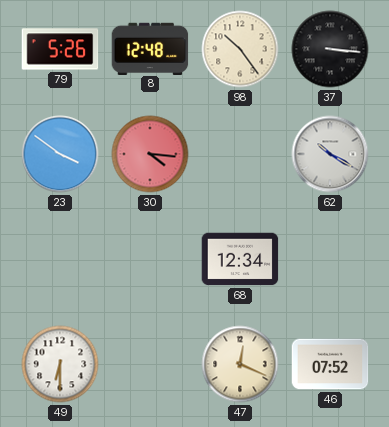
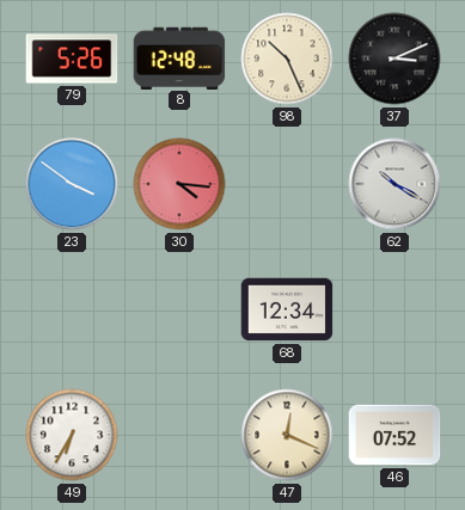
98: 10:24 -> 10:26
37: 3:16 -> 3:11
49: 6:30 -> 6:35
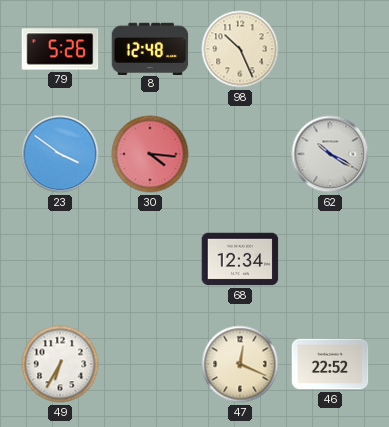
37: 3:11 -> none
46: 07:52 -> 22:52
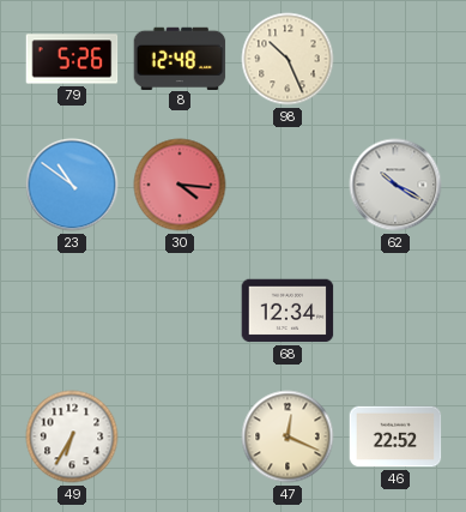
23: 3:51 -> 10:51
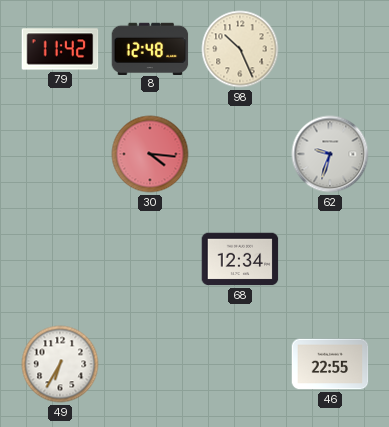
79: 5:26 -> 11:42
23: 10:51 -> none
62: 10:20 -> 9:33
47: 12:19 -> none
46: 22:52 -> 22:55
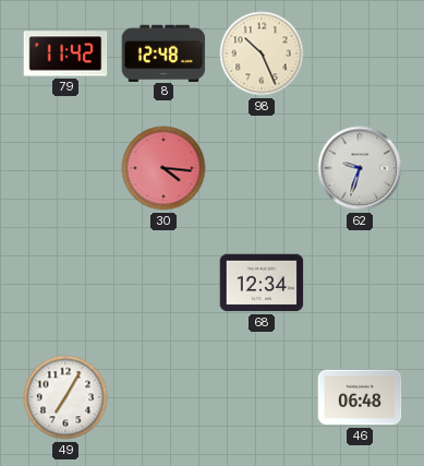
49: 6:35 -> 7:05
46: 22:55 -> 06:48
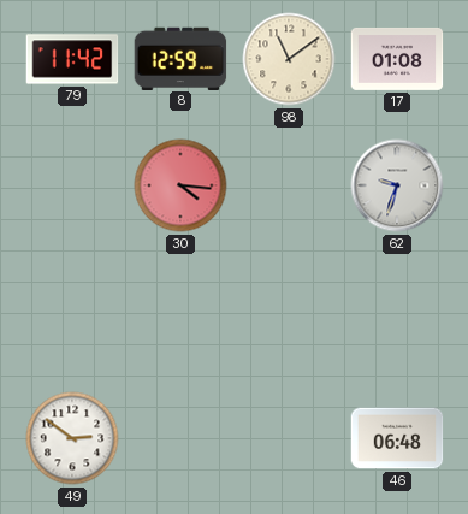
8: 12:48 -> 12:59
98: 10:26 -> 11:09
17: none -> 01:08
68: 12:34 -> none
49: 7:05 -> 2:51
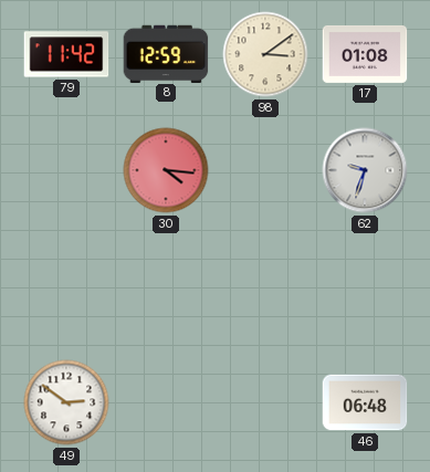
98: 11:09 -> 3:09
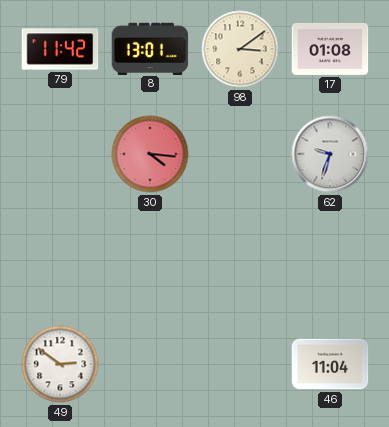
8: 12:59 -> 13:01
46: 06:48 -> 11:04
